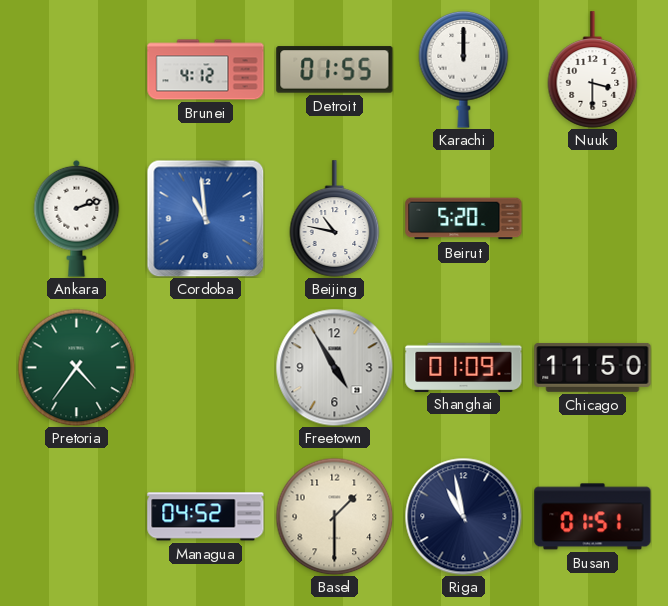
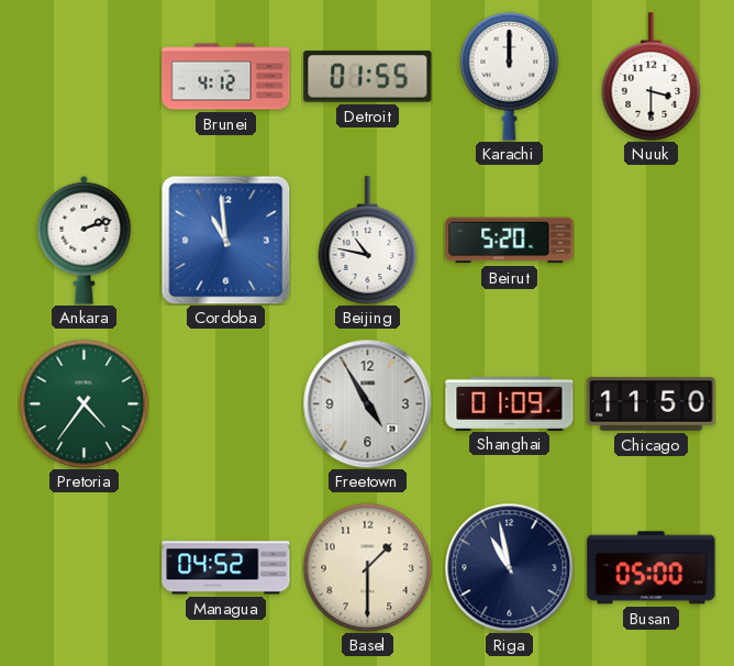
Busan: 01:51 -> 05:00
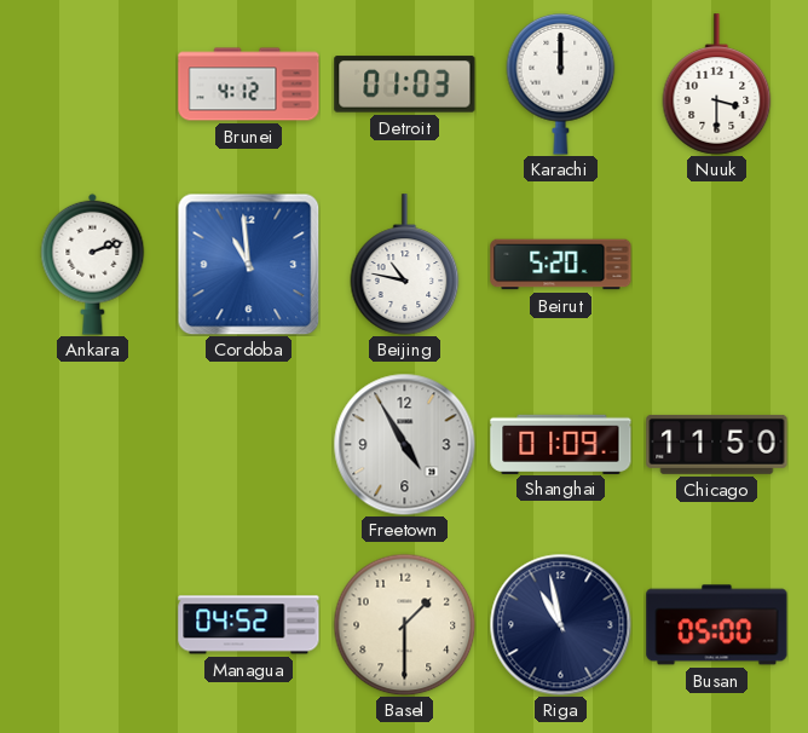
Detroit: 01:55 -> 01:03
Pretoria: 4:36 -> none
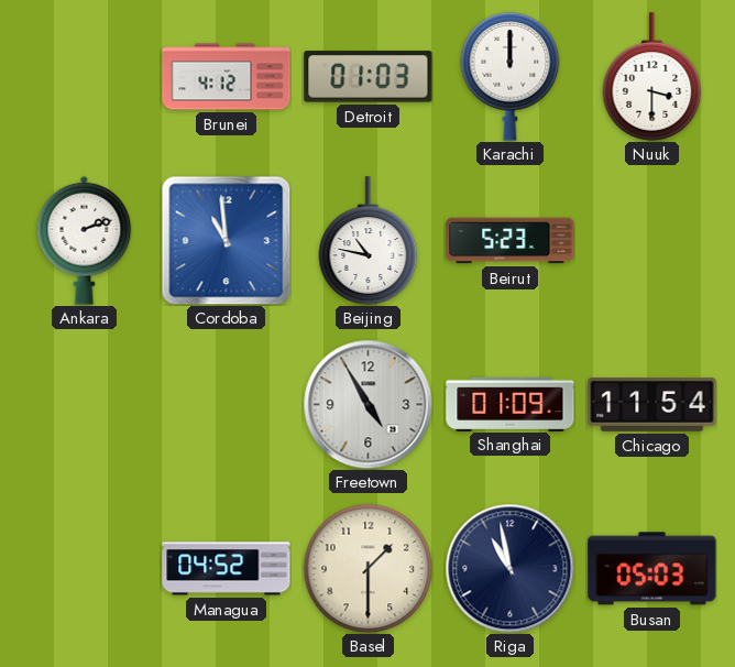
Beirut: 5:20 -> 5:23
Chicago: 11:50 -> 11:54
Busan: 05:00 -> 05:03
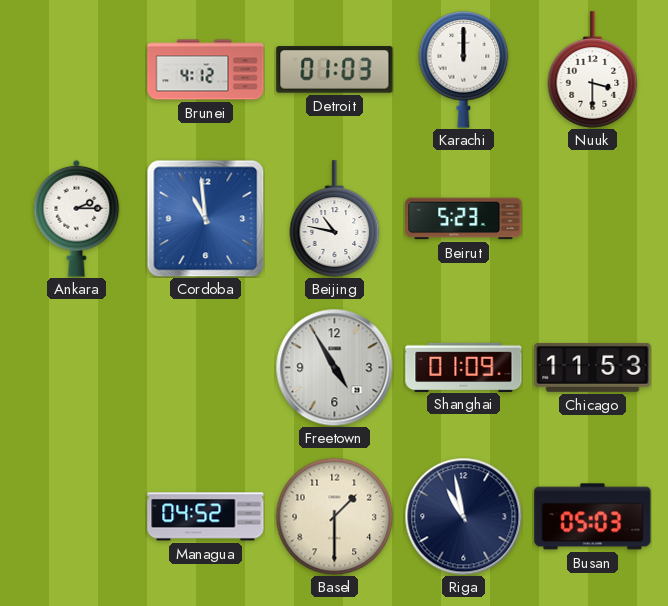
Ankara: 2:12 -> 2:15
Chicago: 11:54 -> 11:53
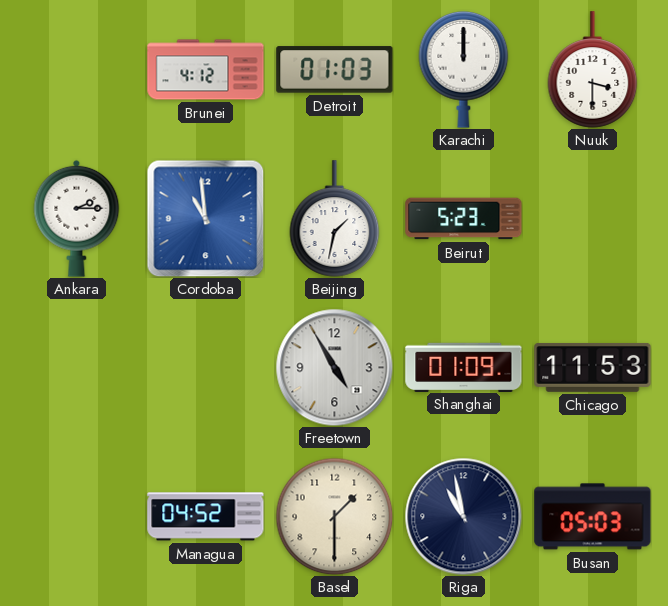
Beijing: 10:47 -> 1:32
